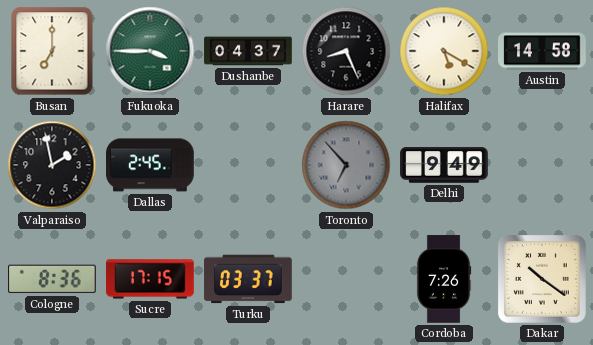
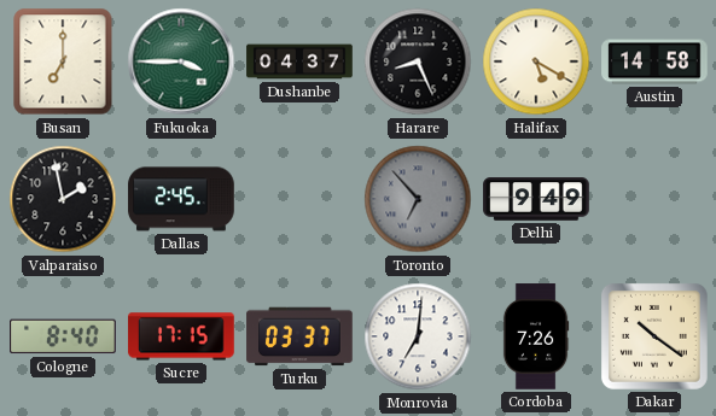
Cologne: 8:36 -> 8:40
Monrovia: none -> 7:01
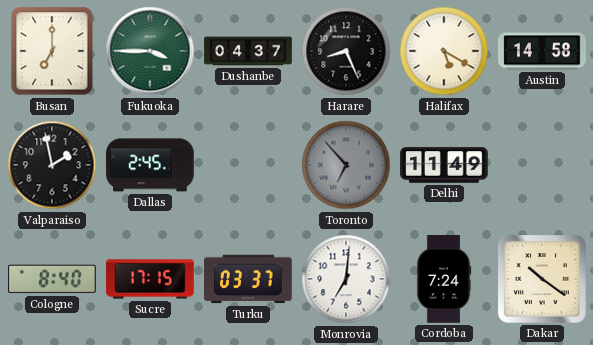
Delhi: 9:49 -> 11:49
Cordoba: 7:26 -> 7:24
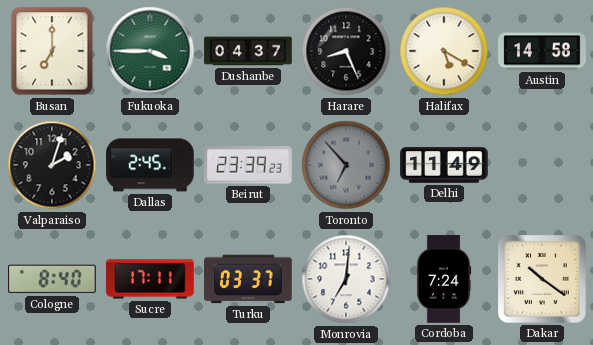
Valparaiso: 1:58 -> 2:03
Beirut: none -> 23:39
Sucre: 17:15 -> 17:11
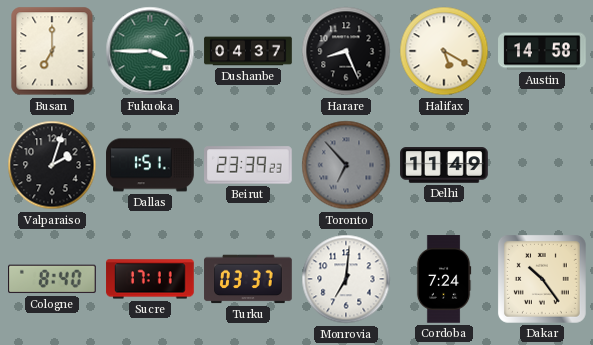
Dallas: 2:45 -> 1:51
Dakar: 10:21 -> 10:24
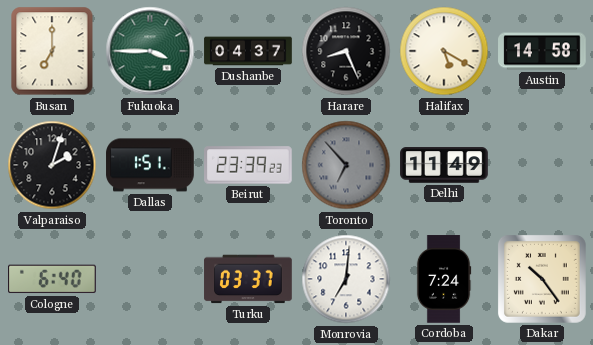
Cologne: 8:40 -> 6:40
Sucre: 17:11 -> none
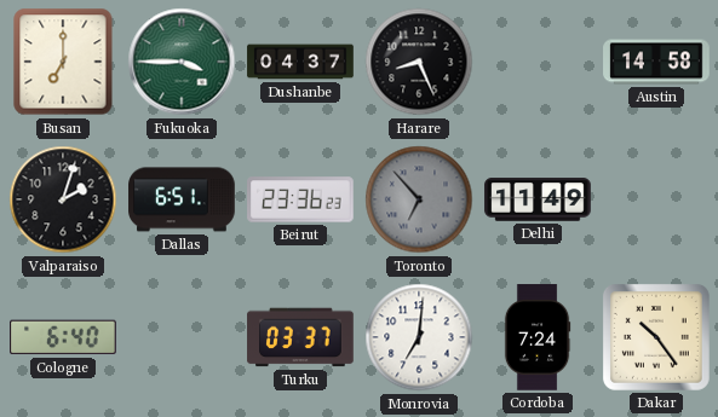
Halifax: 5:20 -> none
Dallas: 1:51 -> 6:51
Beirut: 23:39 -> 23:36
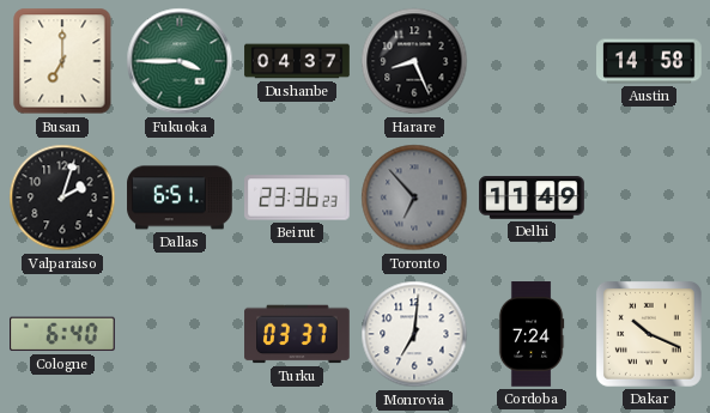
Dakar: 10:24 -> 10:19
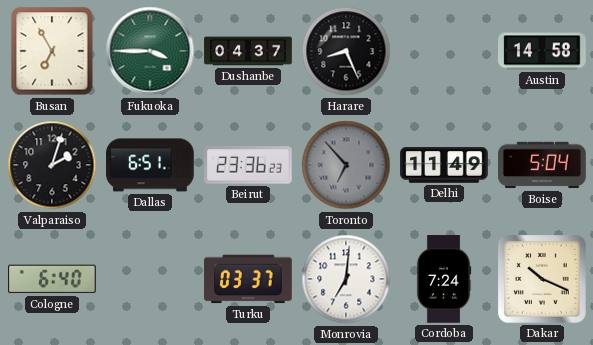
Busan: 7:00 -> 6:55
Boise: none -> 5:04
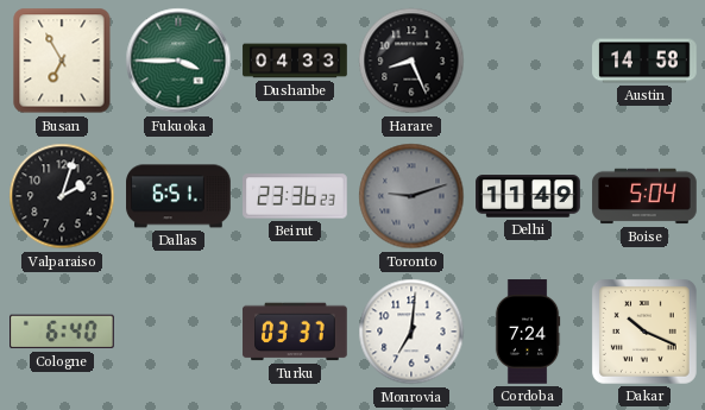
Dushanbe: 04:37 -> 04:33
Toronto: 6:53 -> 9:12
